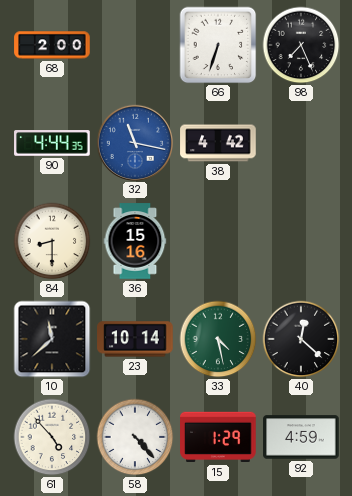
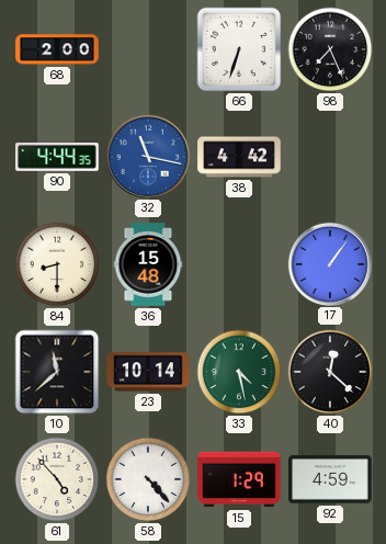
36: 15:16 -> 15:48
17: none -> 1:06
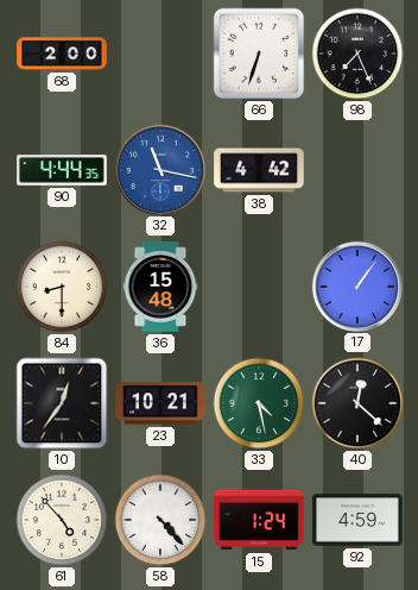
10: 11:38 -> 12:36
23: 10:14 -> 10:21
15: 1:29 -> 1:24
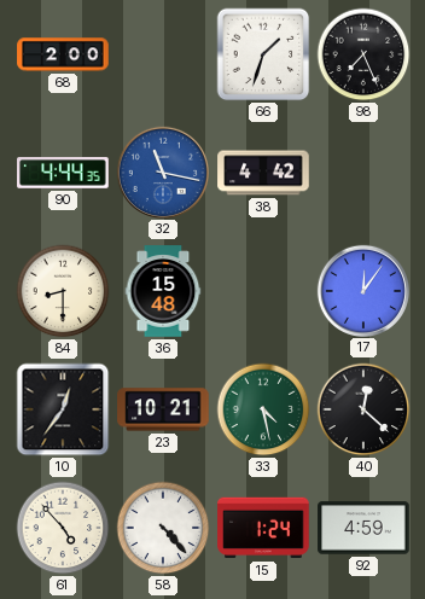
66: 6:33 -> 1:33
17: 1:06 -> 12:06
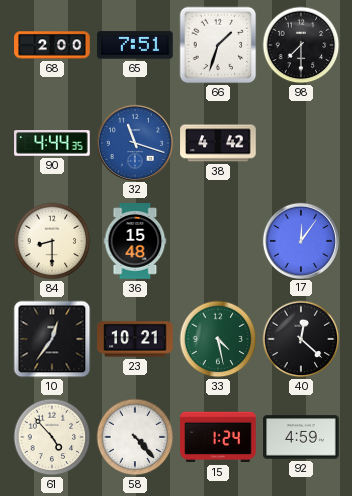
65: none -> 7:51
98: 7:26 -> 7:30
32: 11:17 -> 11:18
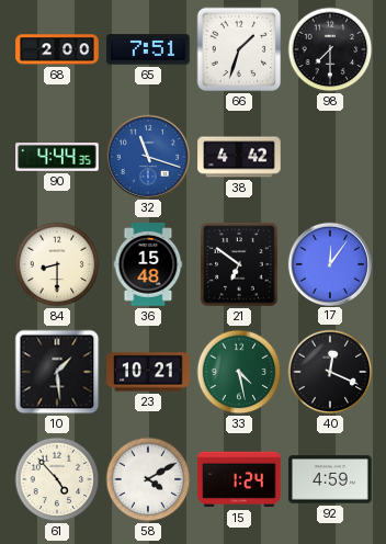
21: none -> 6:51
10: 12:36 -> 1:29
40: 12:22 -> 12:19
58: 4:23 -> 4:10
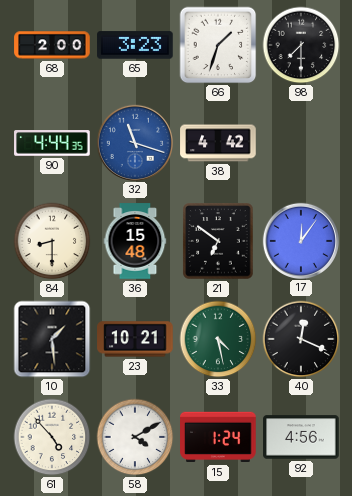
65: 7:51 -> 3:23
92: 4:59 -> 4:56
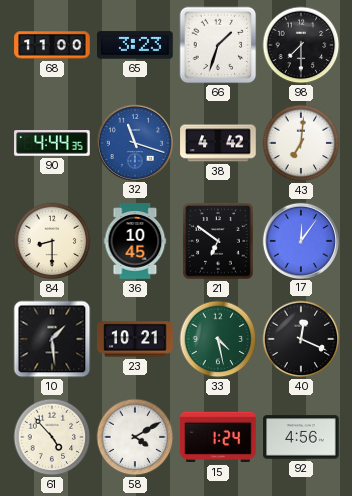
68: 2:00 -> 11:00
43: none -> 7:01
36: 15:48 -> 10:45
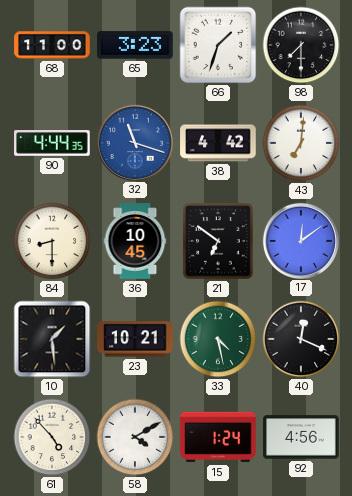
17: 12:06 -> 12:09
